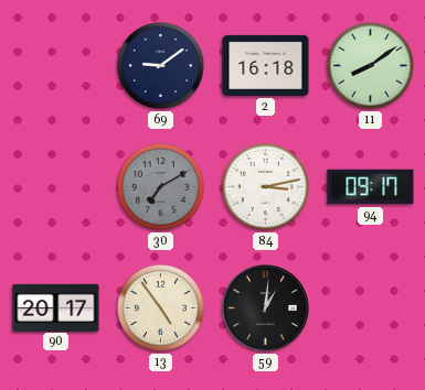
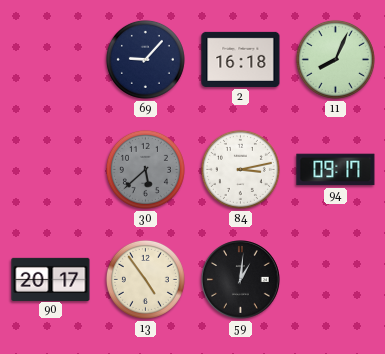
69: 9:09 -> 9:07
11: 8:09 -> 8:04
30: 7:10 -> 5:38
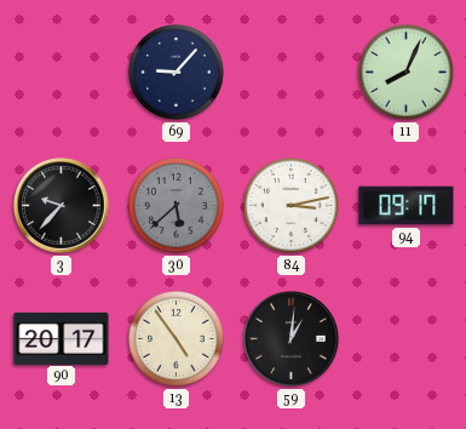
2: 16:18 -> none
3: none -> 9:37
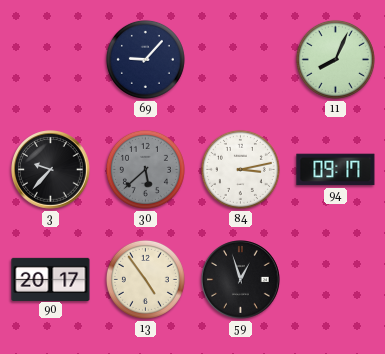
59: 1:01 -> 12:57
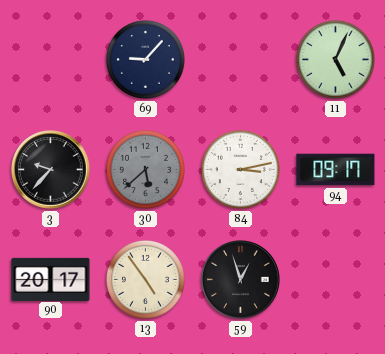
11: 8:04 -> 5:04
